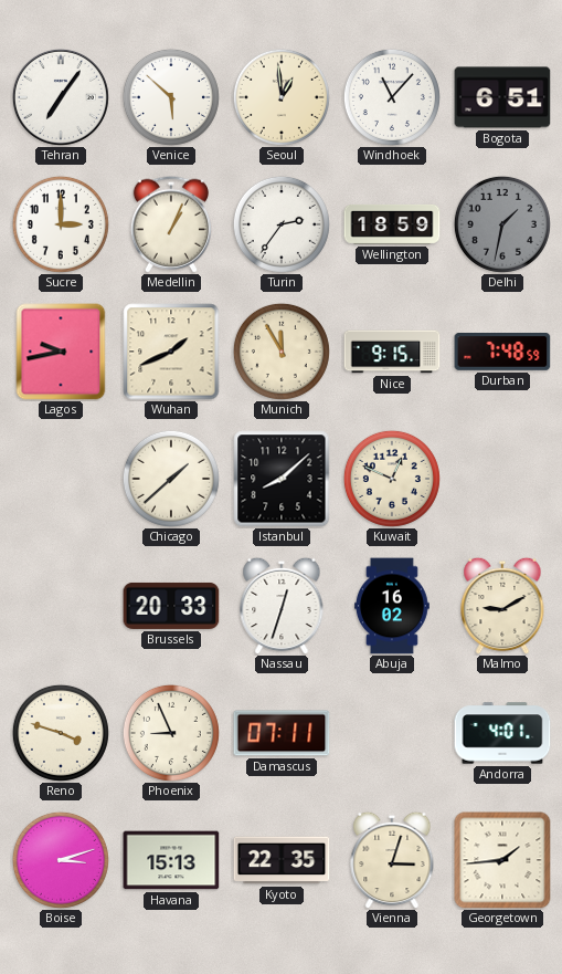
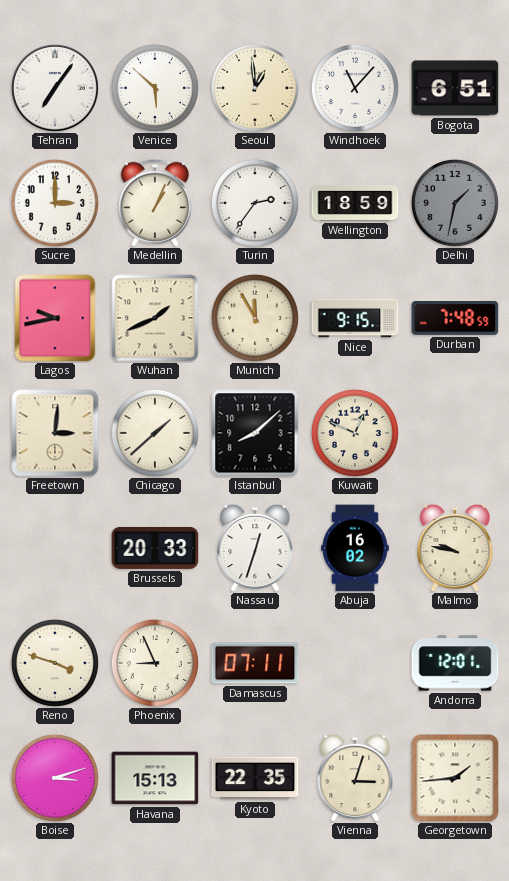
Freetown: none -> 3:01
Malmo: 9:10 -> 9:47
Andorra: 4:01 -> 12:01
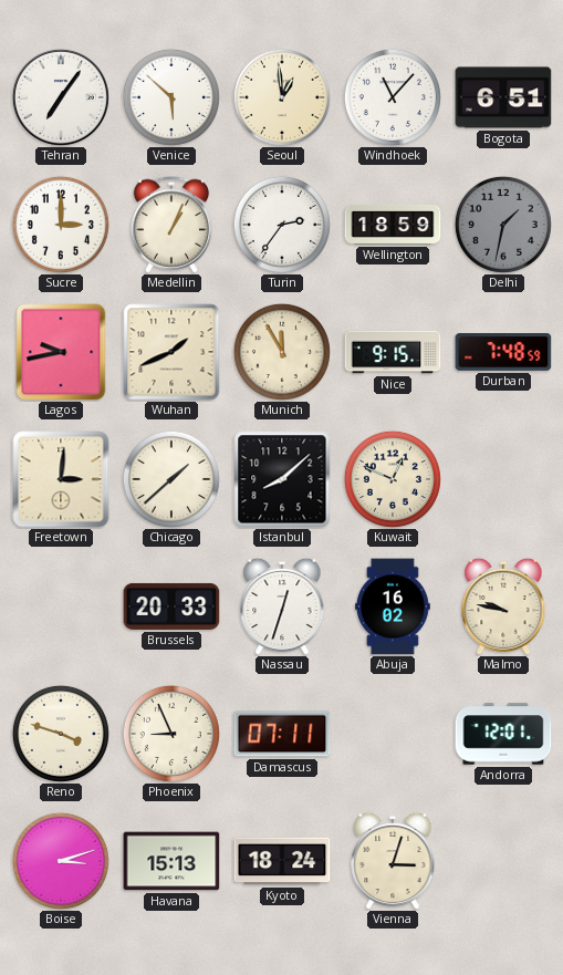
Kyoto: 22:35 -> 18:24
Georgetown: 1:44 -> none
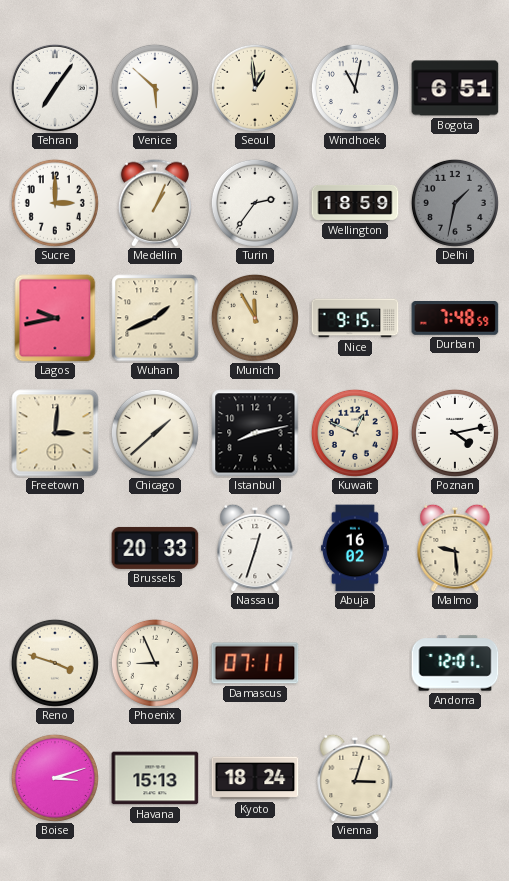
Windhoek: 11:07 -> 11:02
Istanbul: 8:08 -> 8:13
Poznan: none -> 4:13
Malmo: 9:47 -> 9:29
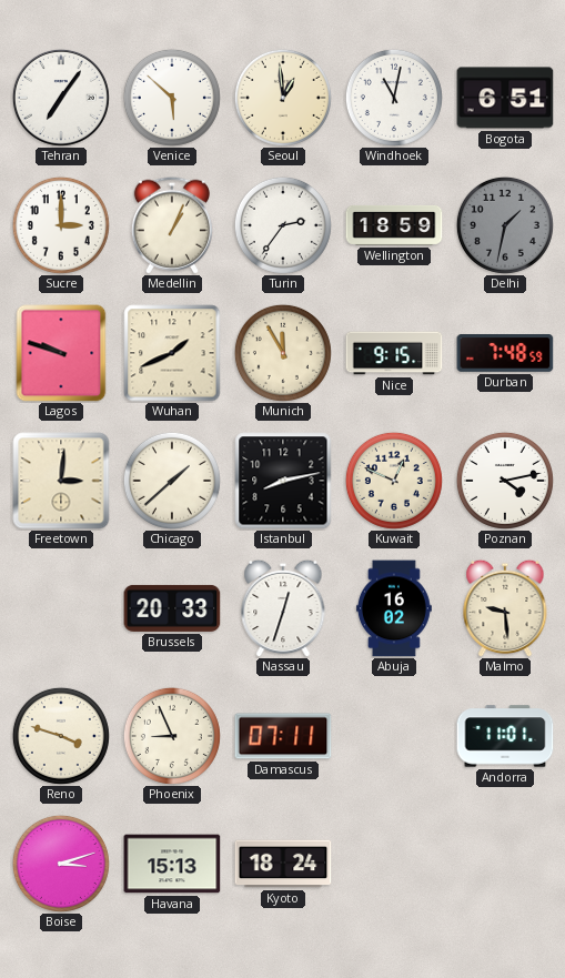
Lagos: 9:43 -> 9:48
Andorra: 12:01 -> 11:01
Vienna: 3:03 -> none
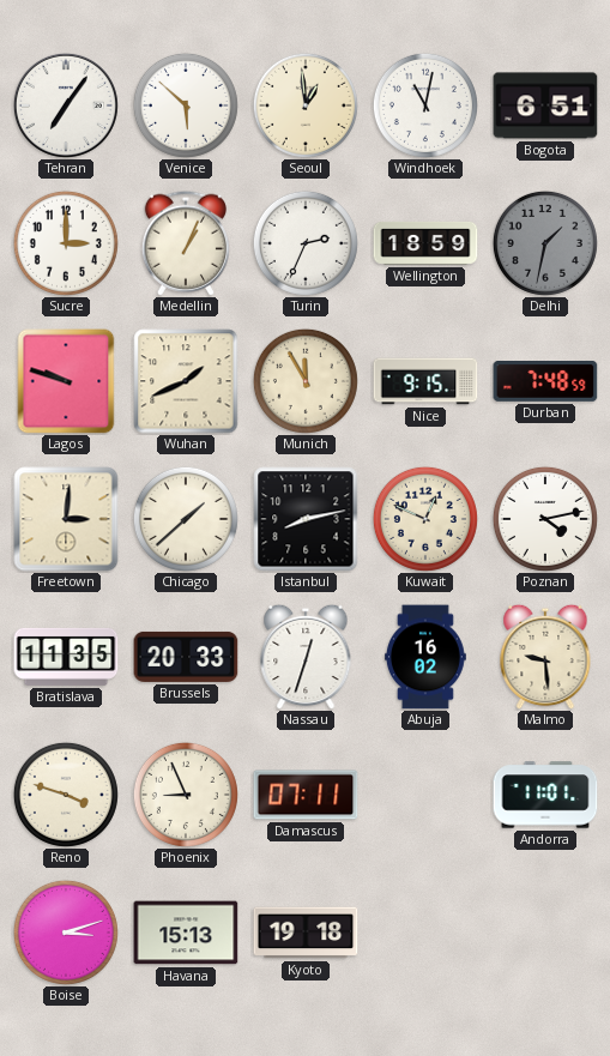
Turin: 2:36 -> 2:34
Bratislava: none -> 11:35
Kyoto: 18:24 -> 19:18
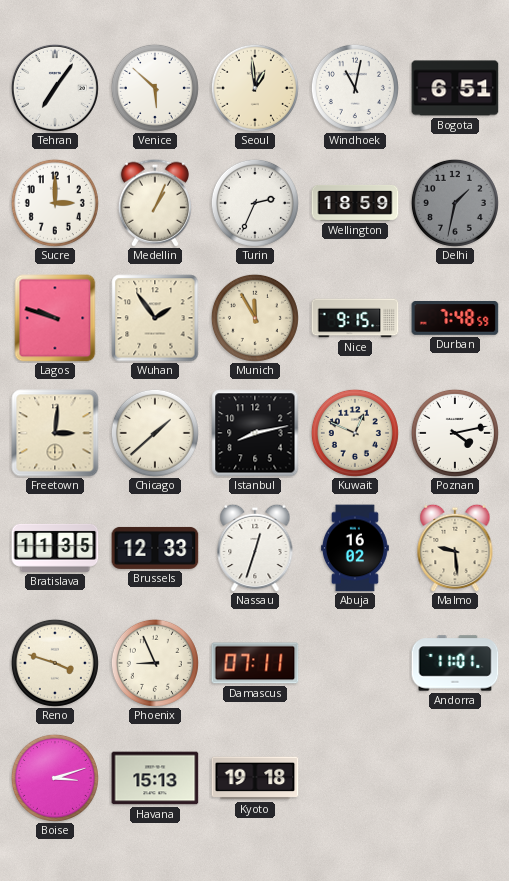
Wuhan: 1:41 -> 1:54
Brussels: 20:33 -> 12:33
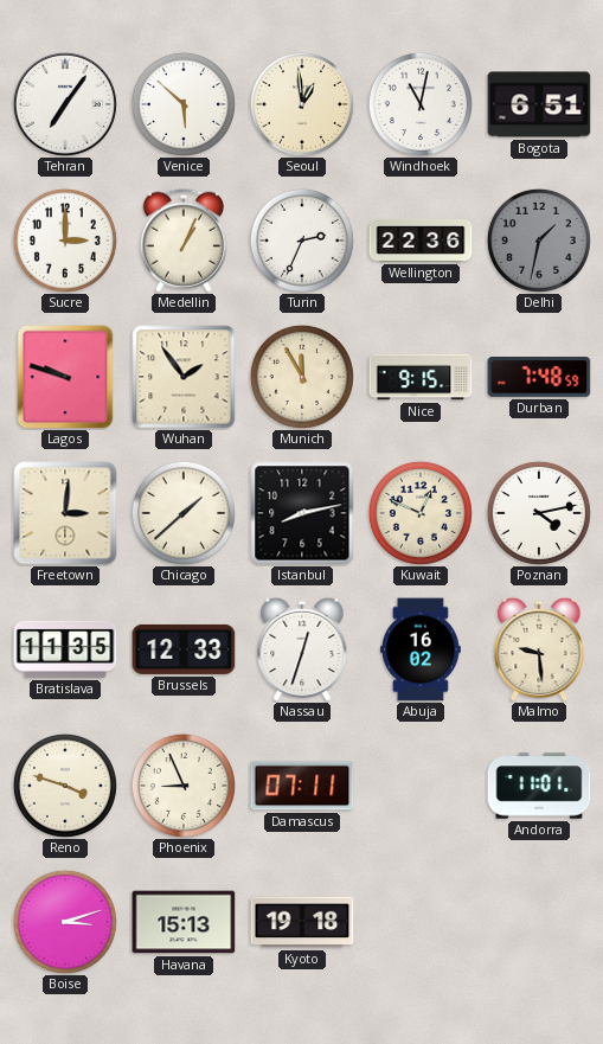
Wellington: 18:59 -> 22:36
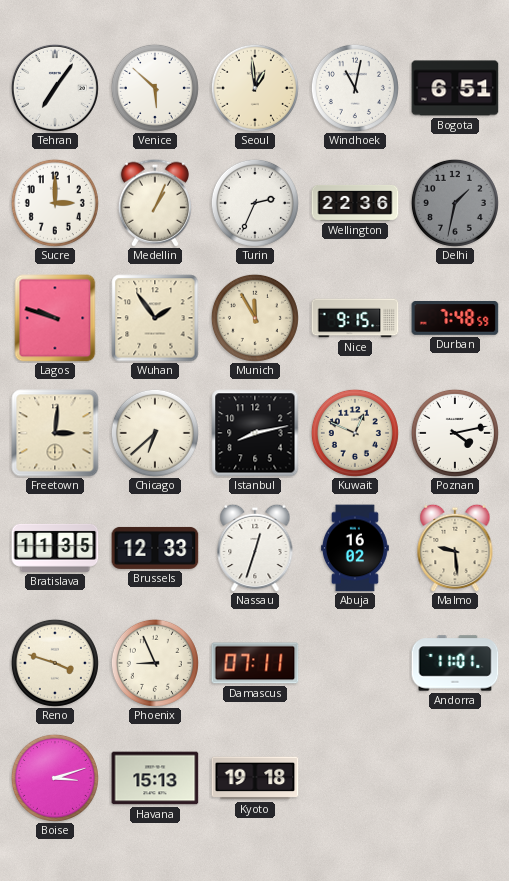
Chicago: 1:38 -> 6:38
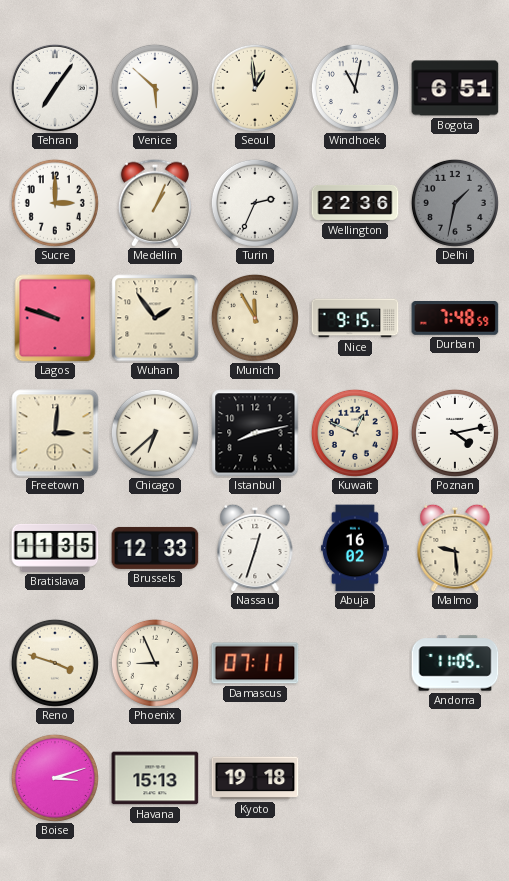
Andorra: 11:01 -> 11:05
